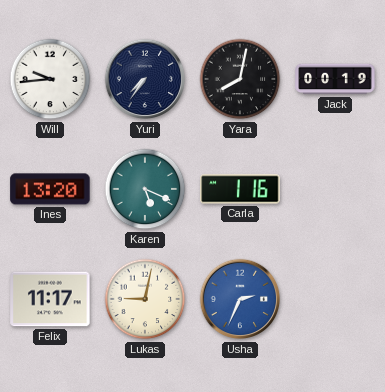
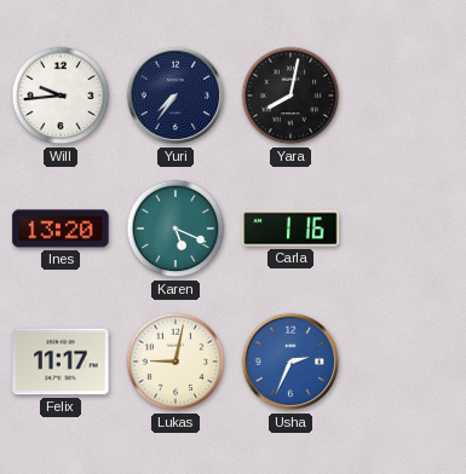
Jack: 00:19 -> none
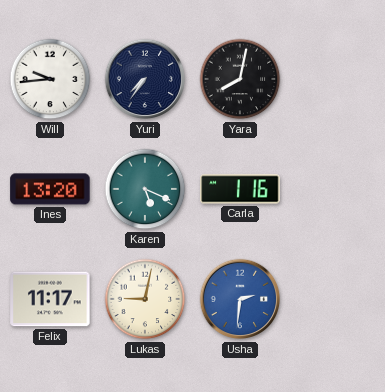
Usha: 2:34 -> 2:31
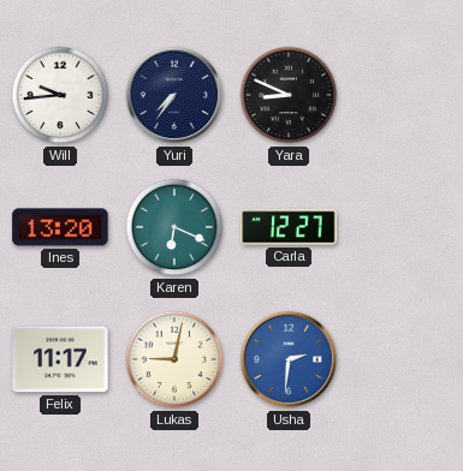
Yara: 8:02 -> 8:49
Karen: 5:19 -> 6:19
Carla: 1:16 -> 12:27
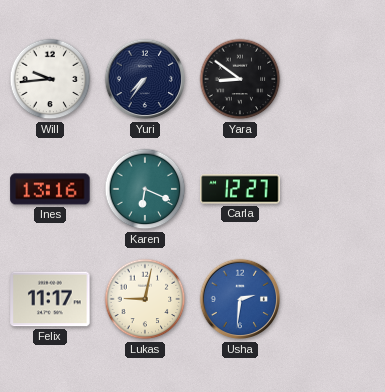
Yara: 8:49 -> 8:51
Ines: 13:20 -> 13:16
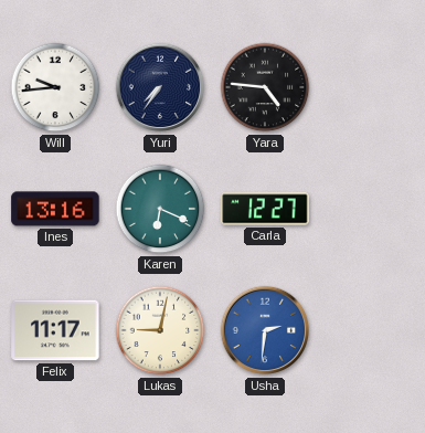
Yara: 8:51 -> 4:46
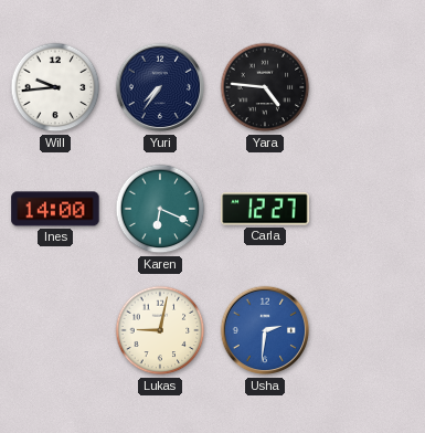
Ines: 13:16 -> 14:00
Felix: 11:17 -> none
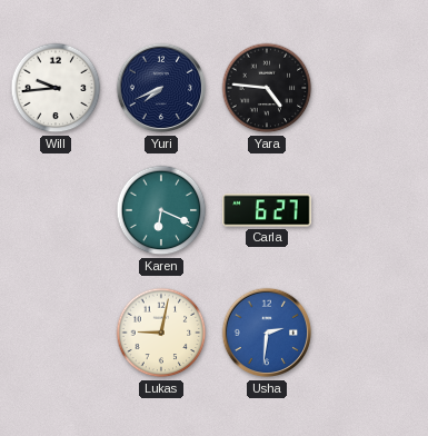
Yuri: 7:36 -> 7:41
Ines: 14:00 -> none
Carla: 12:27 -> 6:27
